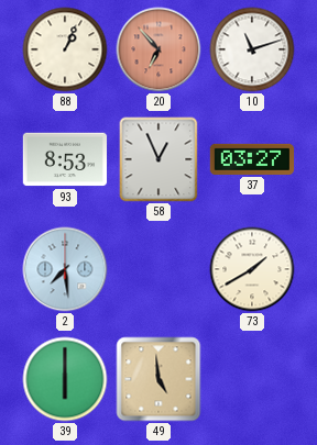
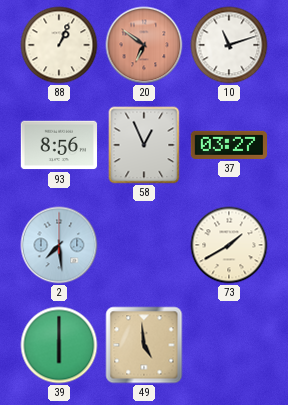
20: 6:53 -> 6:51
93: 8:53 -> 8:56
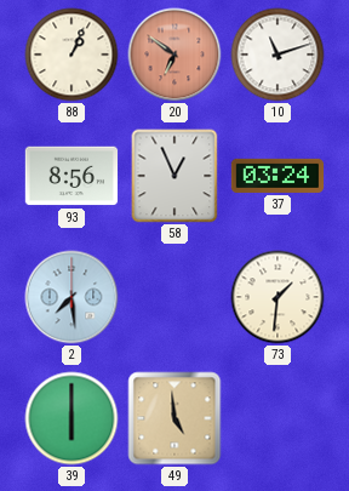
37: 03:27 -> 03:24
73: 1:40 -> 1:31
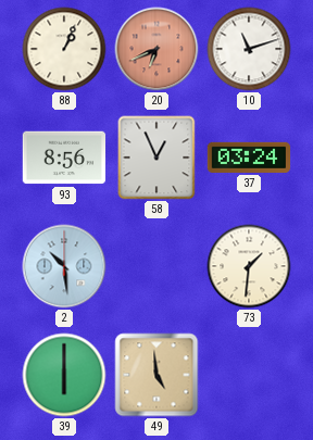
20: 6:51 -> 6:41
2: 7:29 -> 10:29
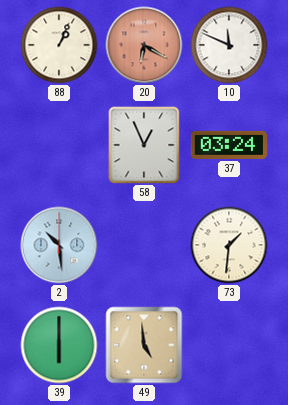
20: 6:41 -> 6:20
10: 11:12 -> 11:49
93: 8:56 -> none
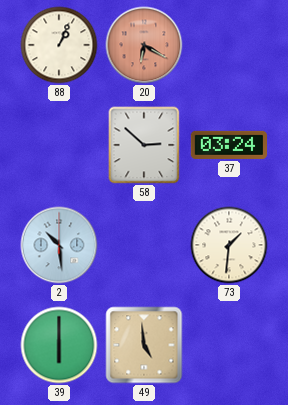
10: 11:49 -> none
58: 12:56 -> 2:52
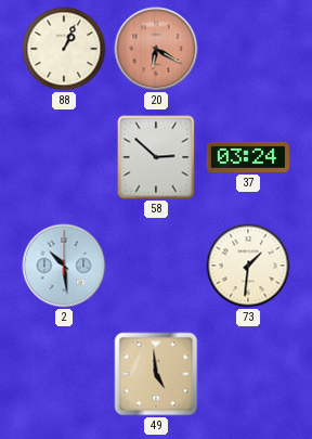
39: 6:00 -> none
